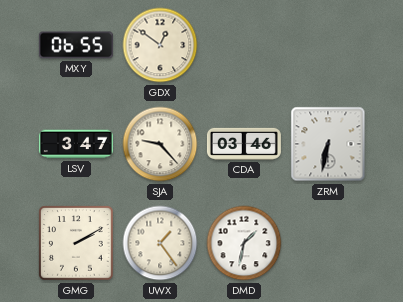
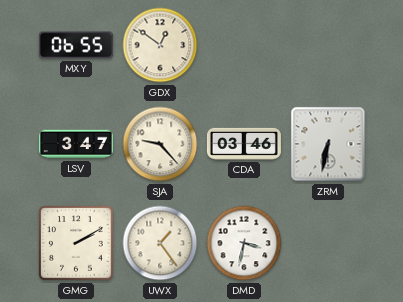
DMD: 1:32 -> 3:32
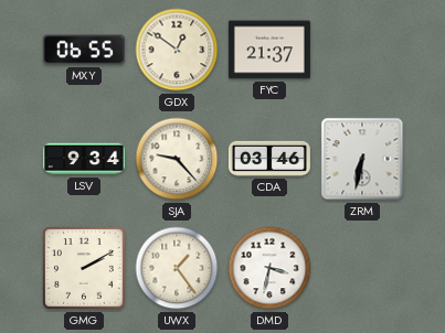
FYC: none -> 21:37
LSV: 3:47 -> 9:34
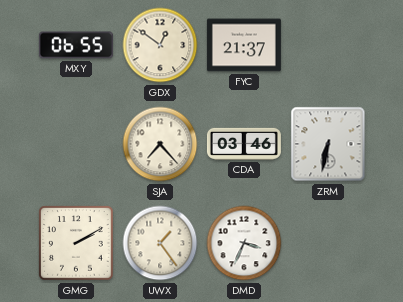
LSV: 9:34 -> none
SJA: 9:23 -> 7:23
DMD: 3:32 -> 3:34
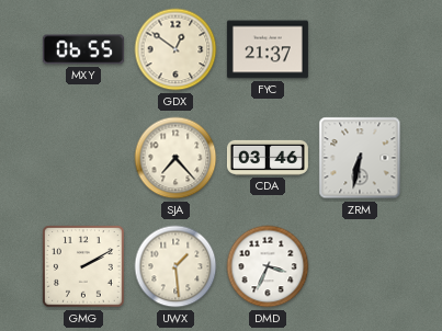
UWX: 1:24 -> 1:29
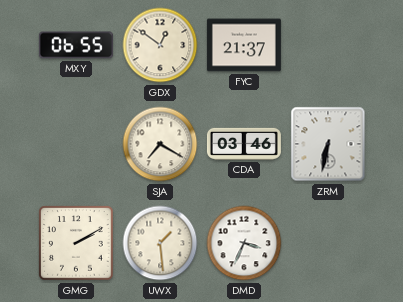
SJA: 7:23 -> 7:20
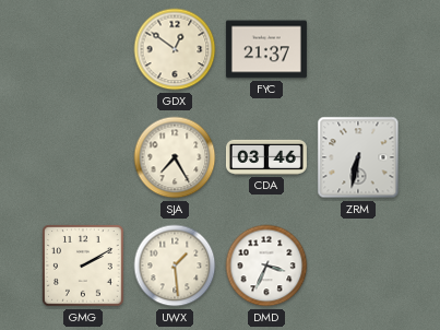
MXY: 06:55 -> none
SJA: 7:20 -> 7:25
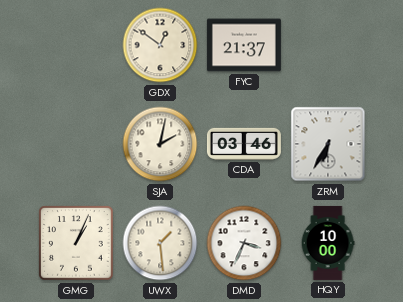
SJA: 7:25 -> 2:02
ZRM: 6:32 -> 6:35
GMG: 2:10 -> 1:04
HQY: none -> 10:00
